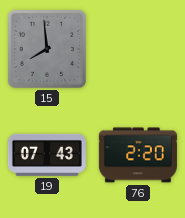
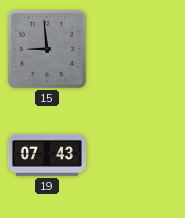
15: 7:59 -> 8:59
76: 2:20 -> none
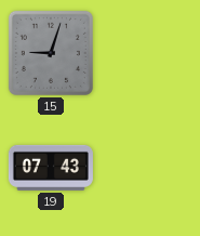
15: 8:59 -> 9:03
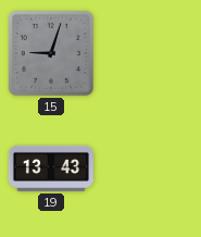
19: 07:43 -> 13:43
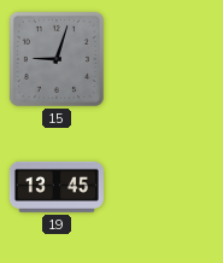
19: 13:43 -> 13:45
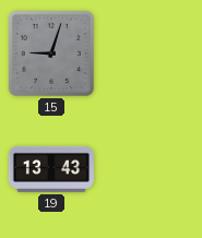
19: 13:45 -> 13:43
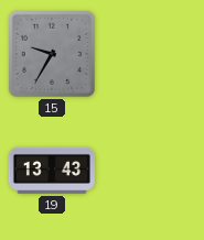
15: 9:03 -> 9:35
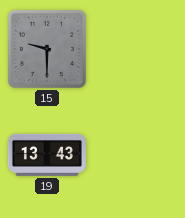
15: 9:35 -> 9:30
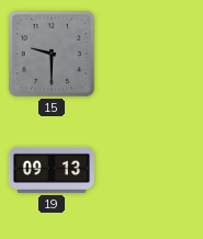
19: 13:43 -> 09:13
